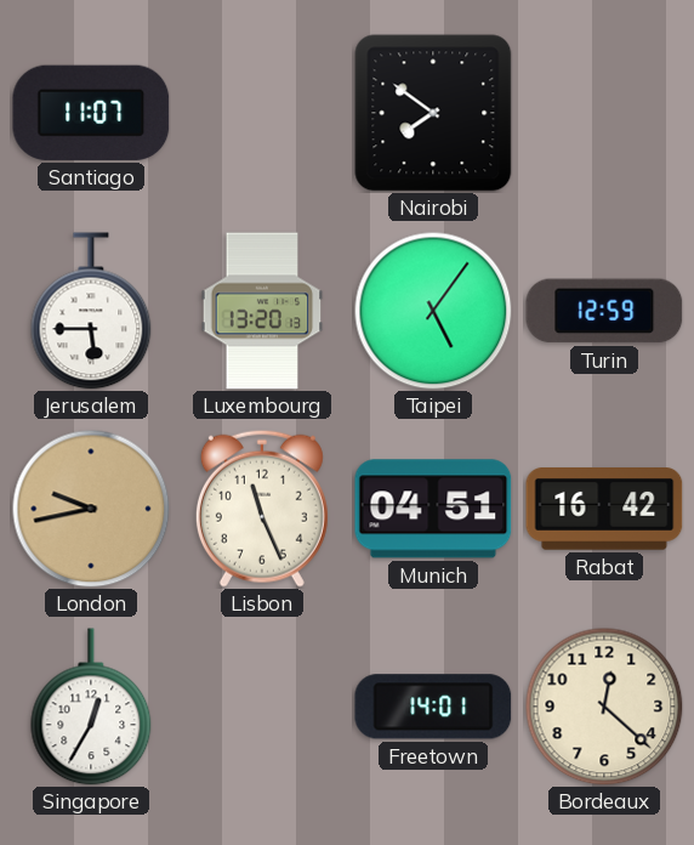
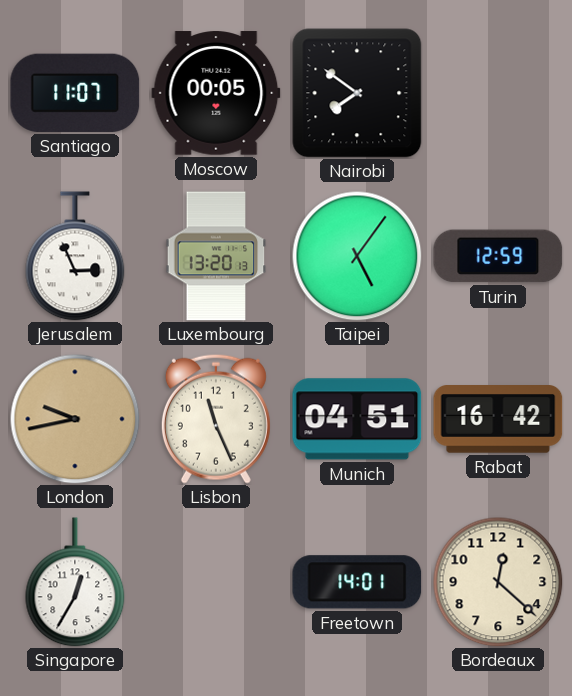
Moscow: none -> 00:05
Jerusalem: 5:45 -> 2:56
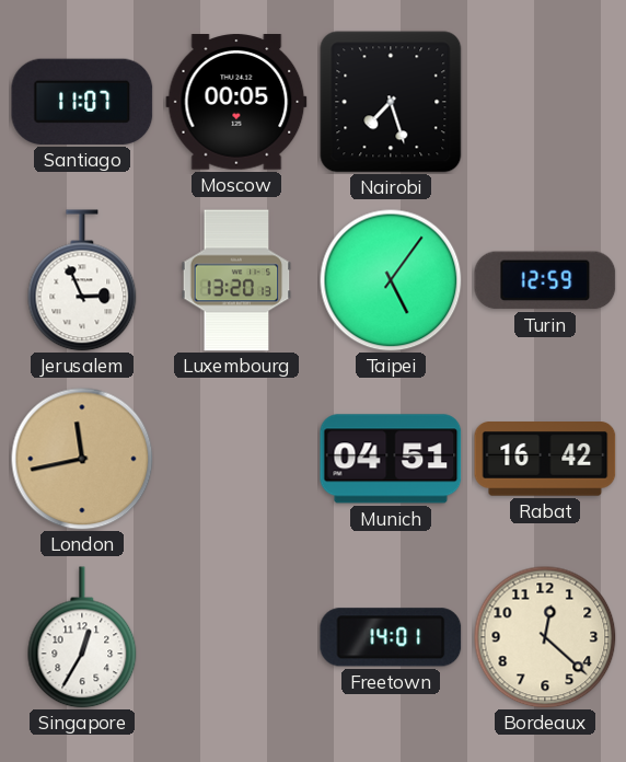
Nairobi: 7:51 -> 7:27
London: 9:43 -> 11:43
Lisbon: 11:26 -> none
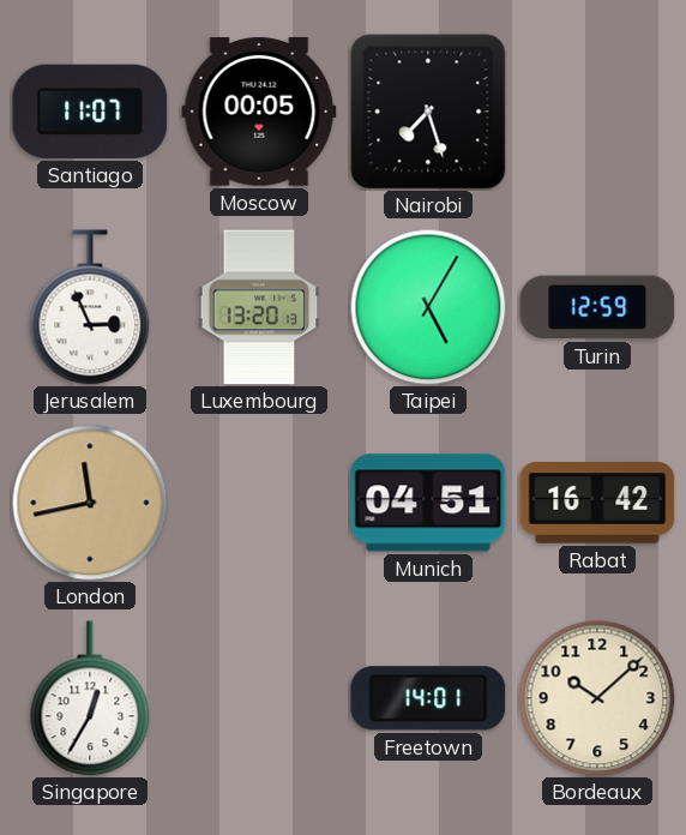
Taipei: 5:06 -> 5:05
Bordeaux: 12:22 -> 10:08
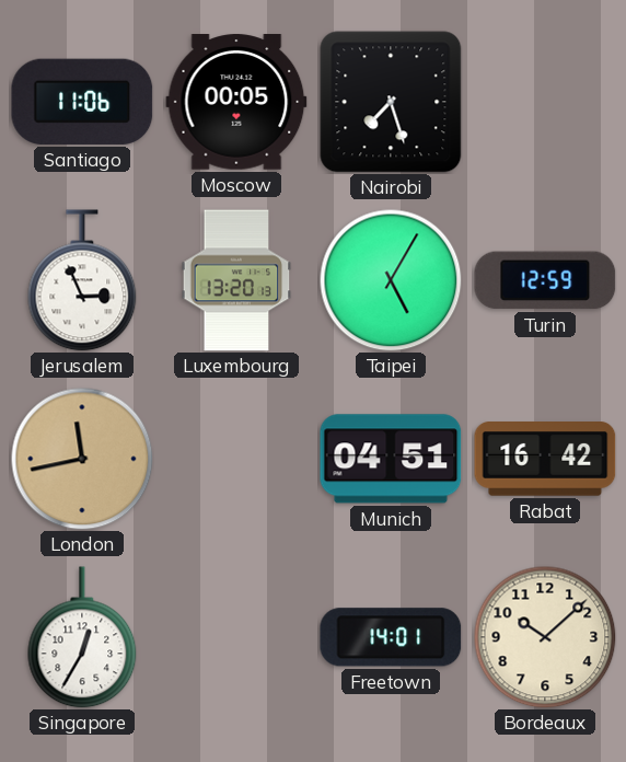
Santiago: 11:07 -> 11:06
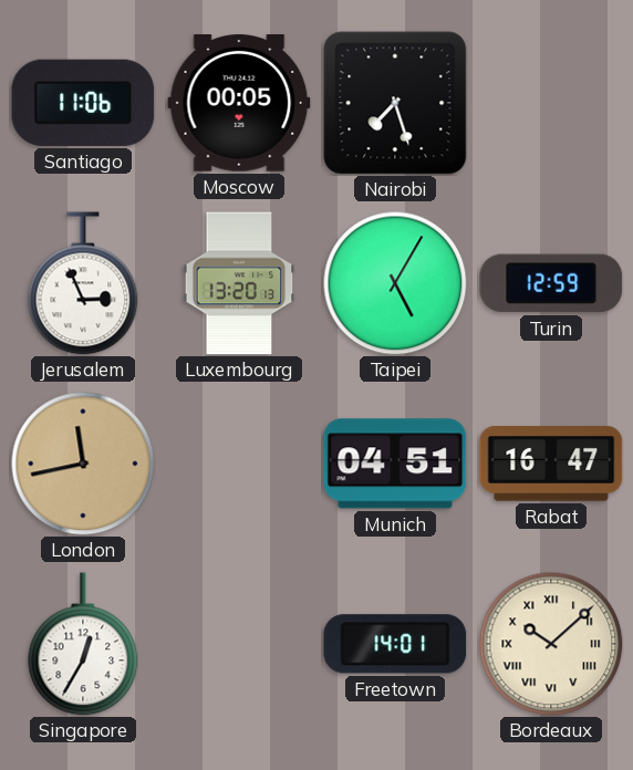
Rabat: 16:42 -> 16:47
Bordeaux numerals: Arabic -> Roman
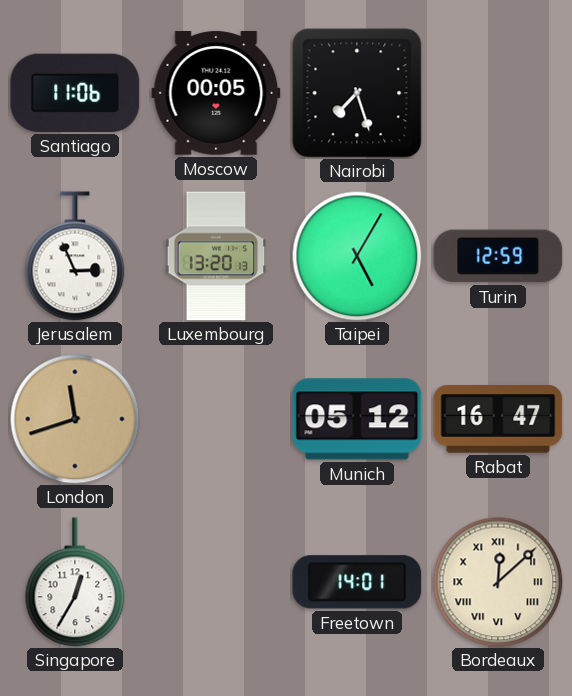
London: 11:43 -> 11:42
Munich: 04:51 -> 05:12
Bordeaux: 10:08 -> 12:08
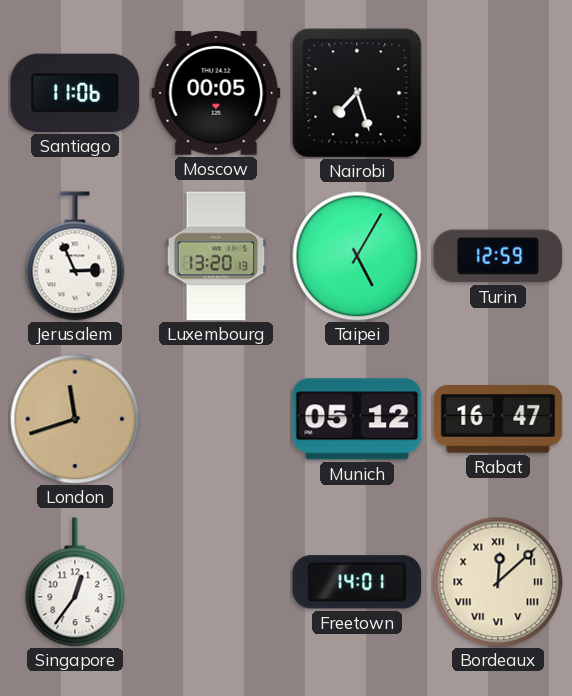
Singapore: 12:35 -> 12:36
